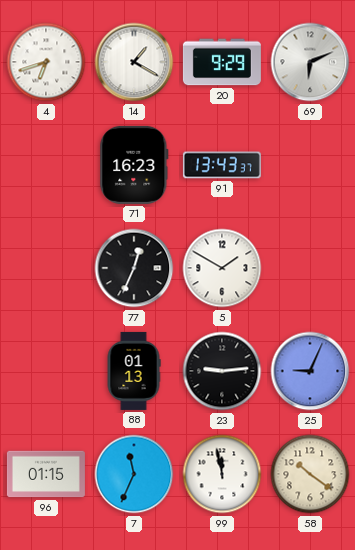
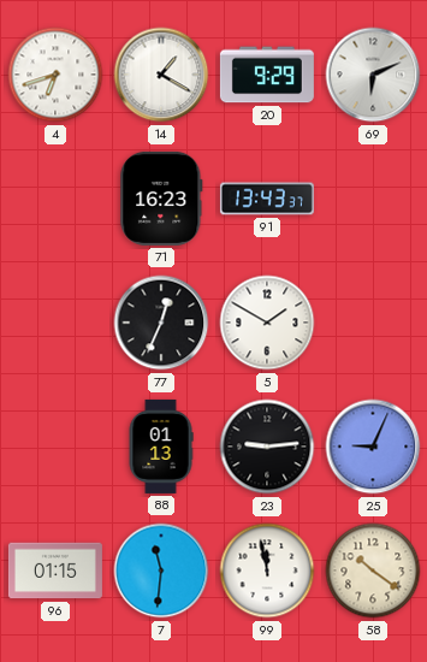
7: 11:34 -> 11:31
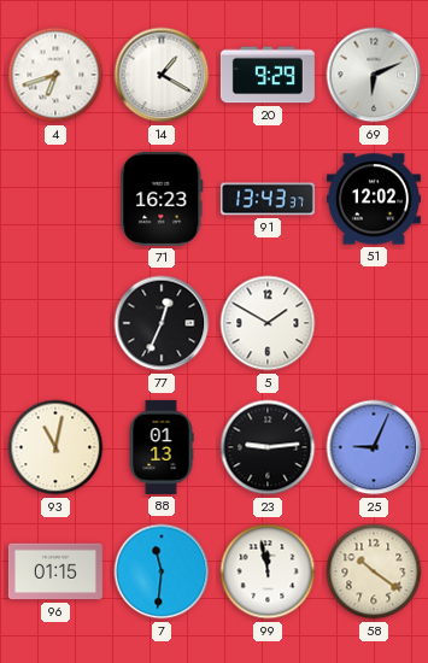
51: none -> 12:02
93: none -> 11:02
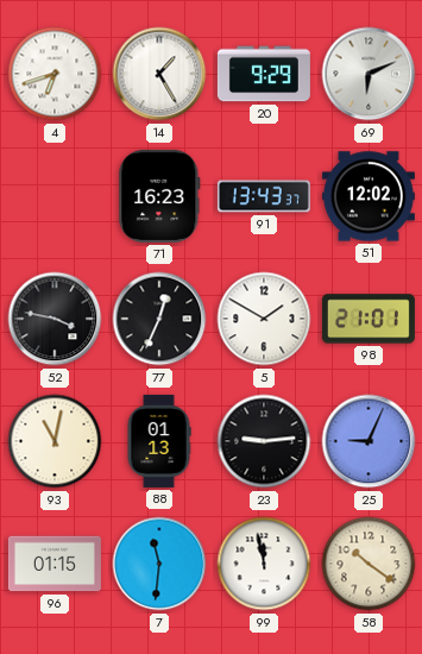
14: 1:20 -> 1:25
52: none -> 3:47
98: none -> 21:01
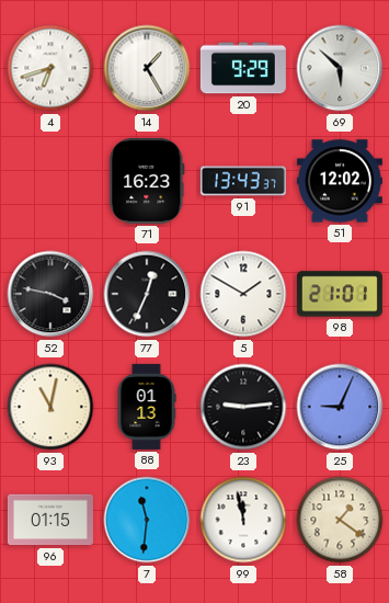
69: 6:11 -> 5:52
58: 10:21 -> 1:21
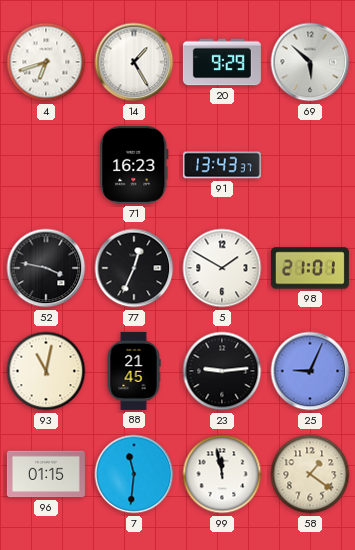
51: 12:02 -> none
88: 01:13 -> 21:45
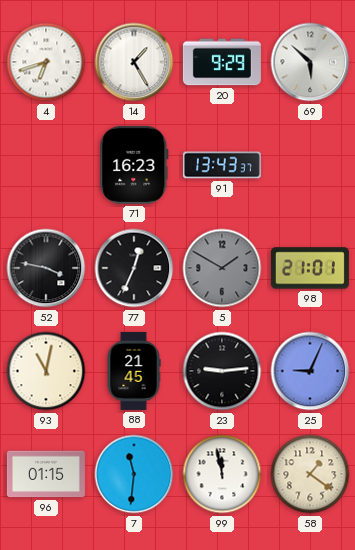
5 dial: white -> grey
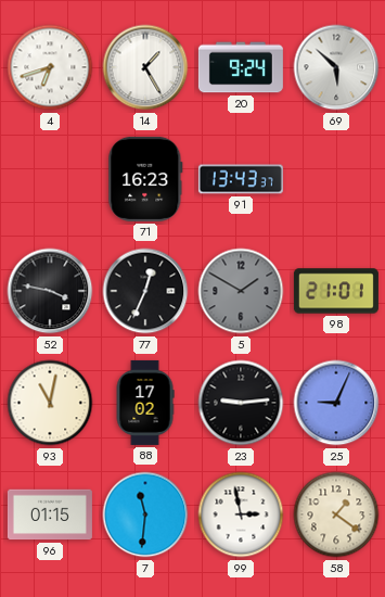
20: 9:29 -> 9:24
88: 21:45 -> 17:02
99: 11:58 -> 2:58
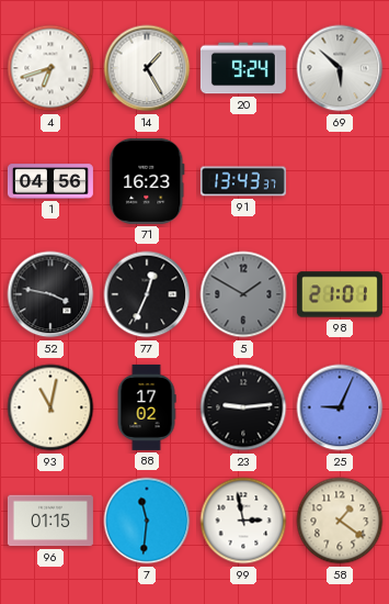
1: none -> 04:56
